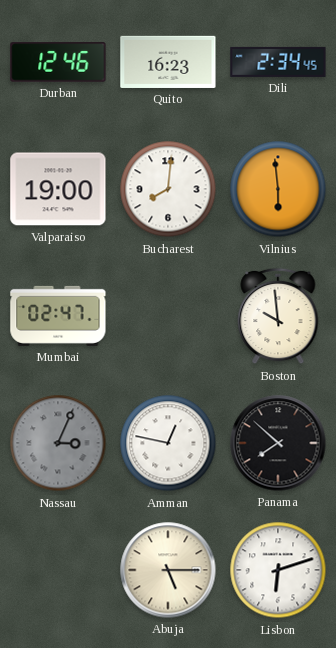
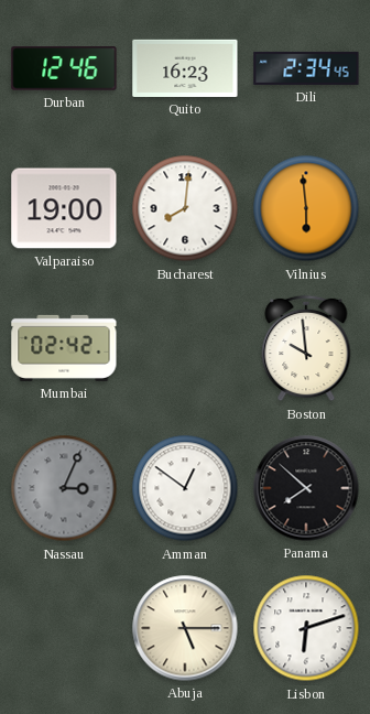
Mumbai: 02:47 -> 02:42
Amman: 12:47 -> 12:51
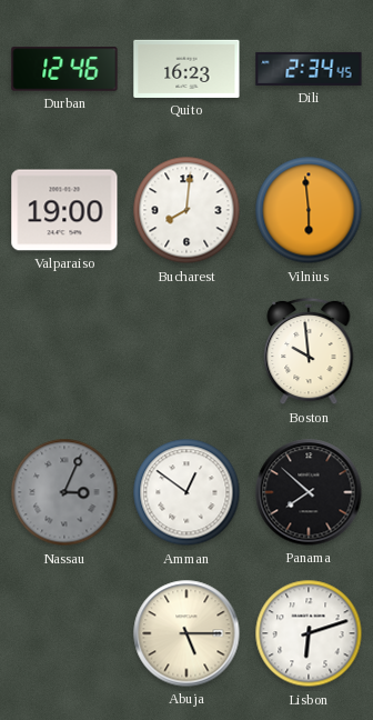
Mumbai: 02:42 -> none
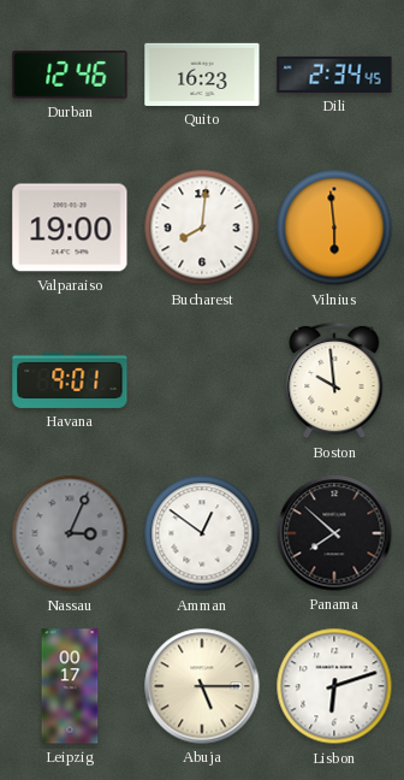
Havana: none -> 9:01
Leipzig: none -> 00:17
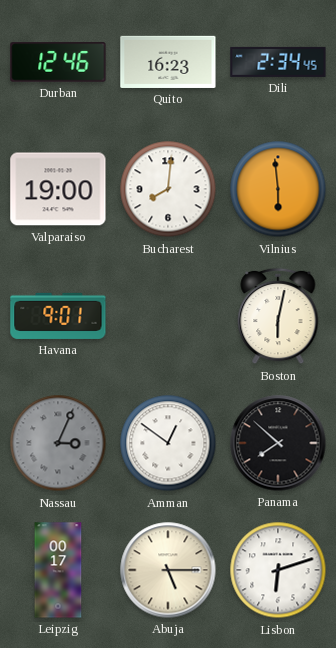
Boston: 9:59 -> 6:02
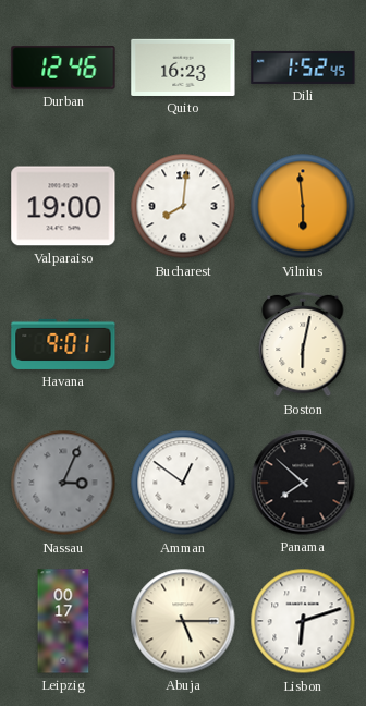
Dili: 2:34 -> 1:52
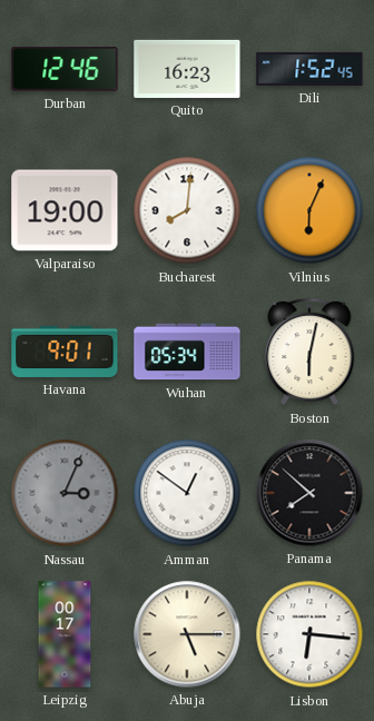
Vilnius: 5:59 -> 6:04
Wuhan: none -> 05:34
Lisbon: 6:12 -> 6:16
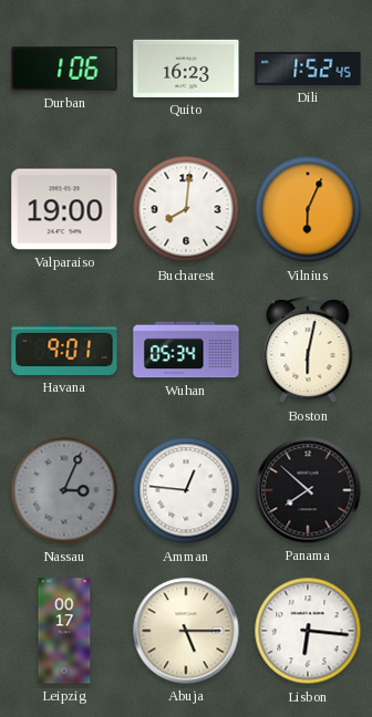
Durban: 12:46 -> 1:06
Amman: 12:51 -> 12:46
